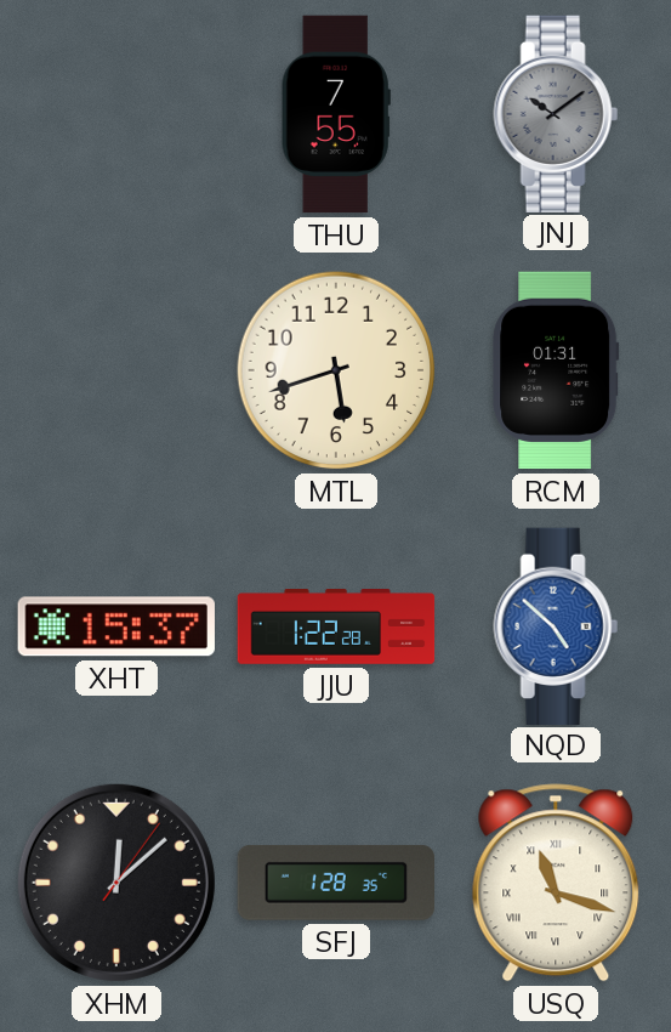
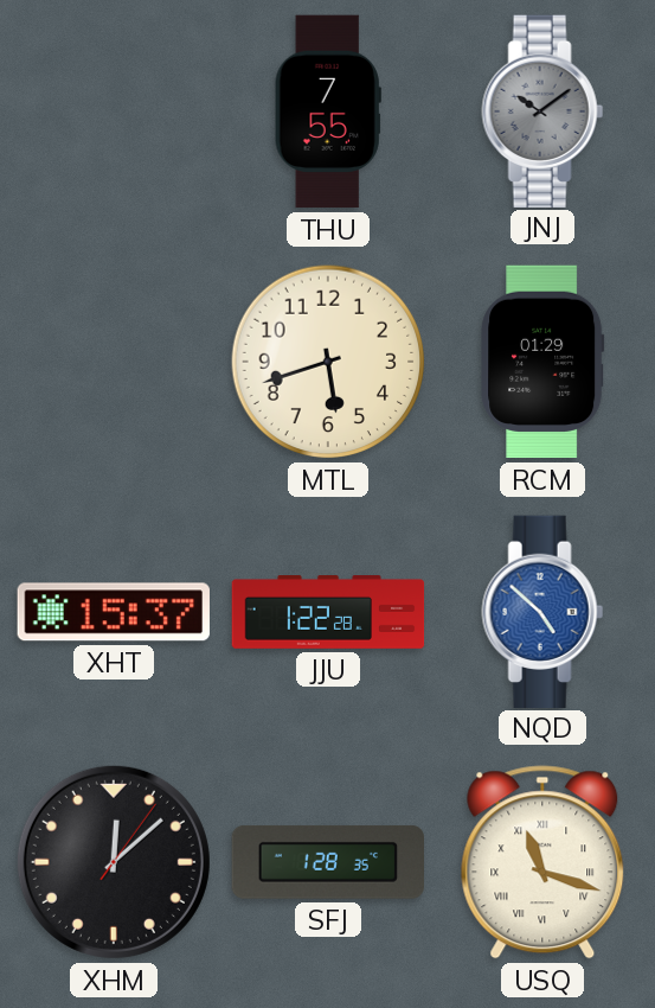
RCM: 01:31 -> 01:29
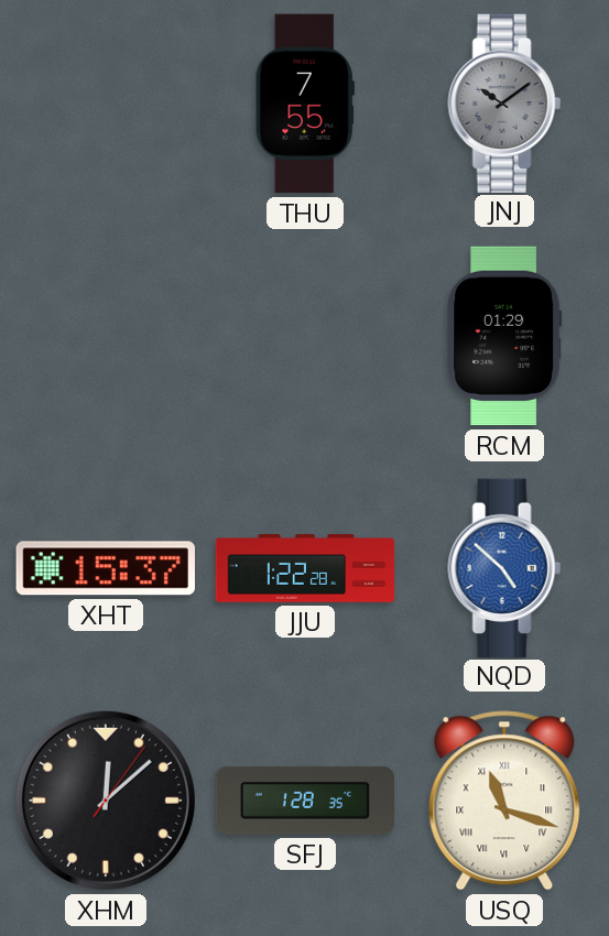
MTL: 5:42 -> none
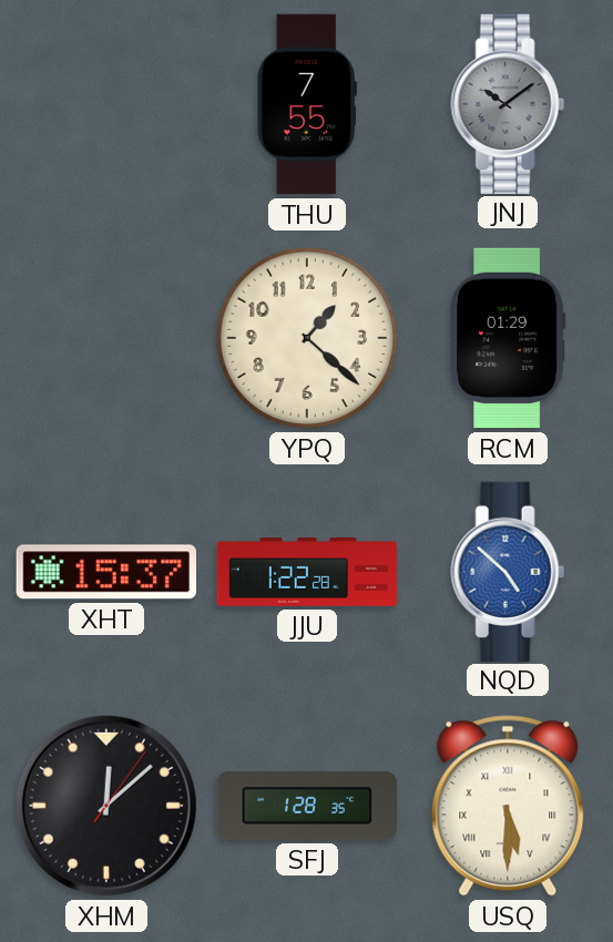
YPQ: none -> 1:22
USQ: 11:18 -> 5:30
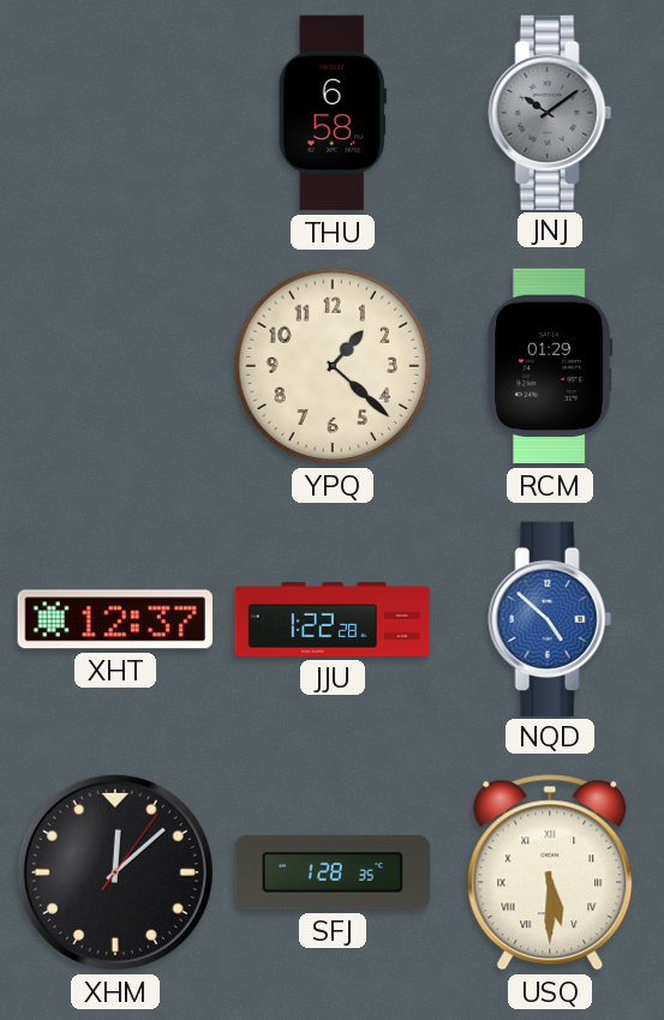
THU: 7:55 -> 6:58
XHT: 15:37 -> 12:37
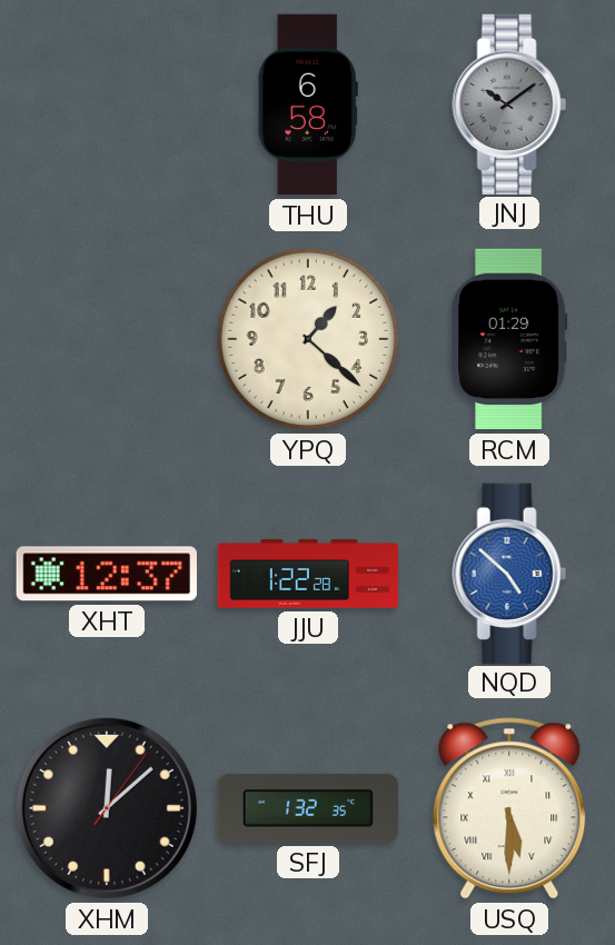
SFJ: 1:28 -> 1:32
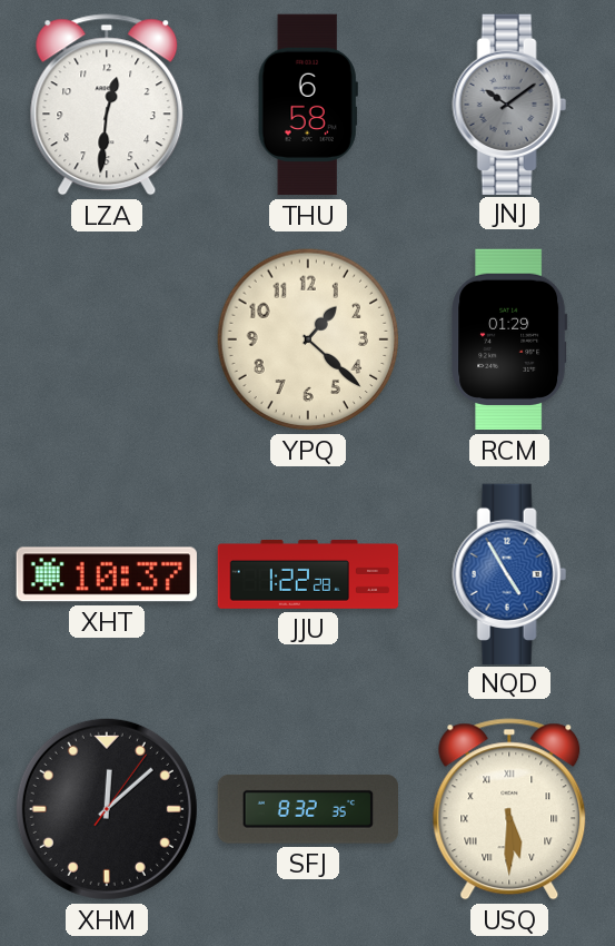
LZA: none -> 12:31
XHT: 12:37 -> 10:37
NQD: 4:52 -> 4:55
SFJ: 1:32 -> 8:32
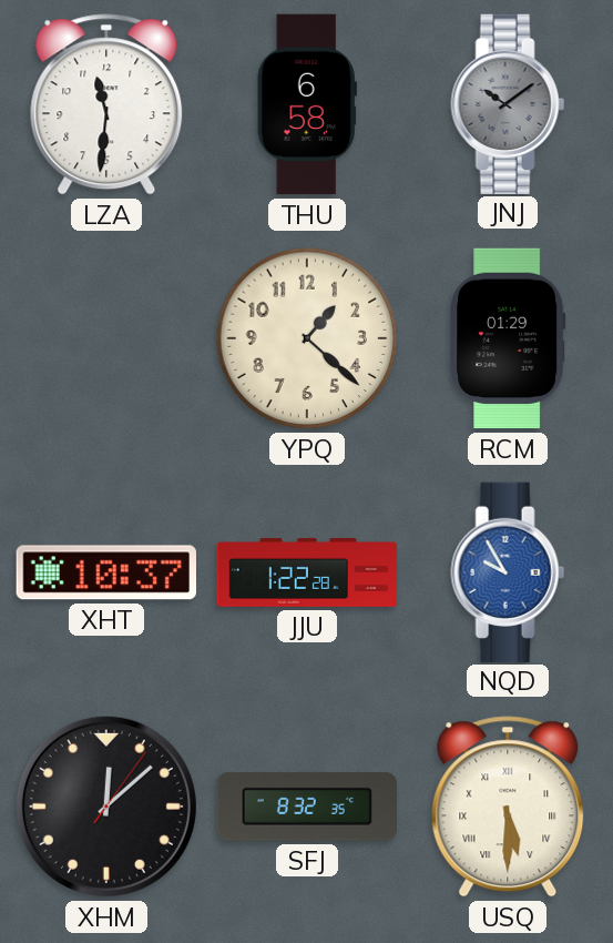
LZA: 12:31 -> 11:31
NQD: 4:55 -> 9:55
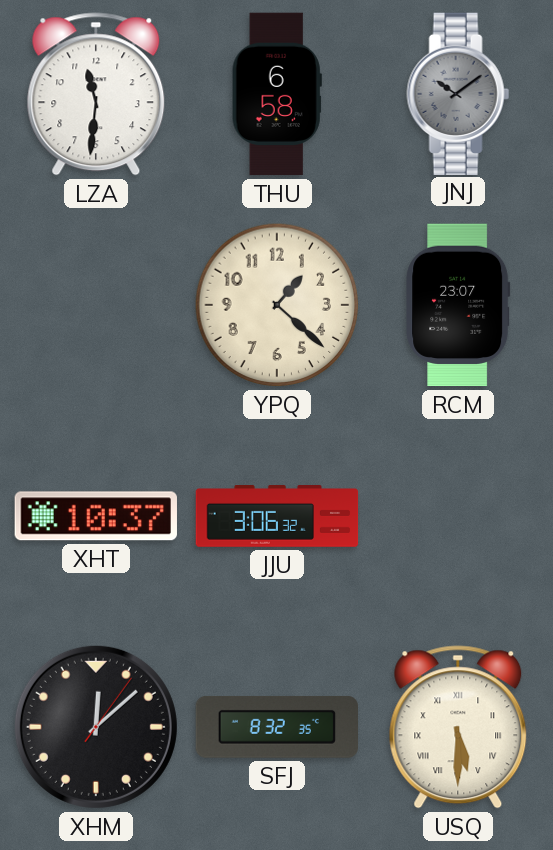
RCM: 01:29 -> 23:07
JJU: 1:22 -> 3:06
NQD: 9:55 -> none
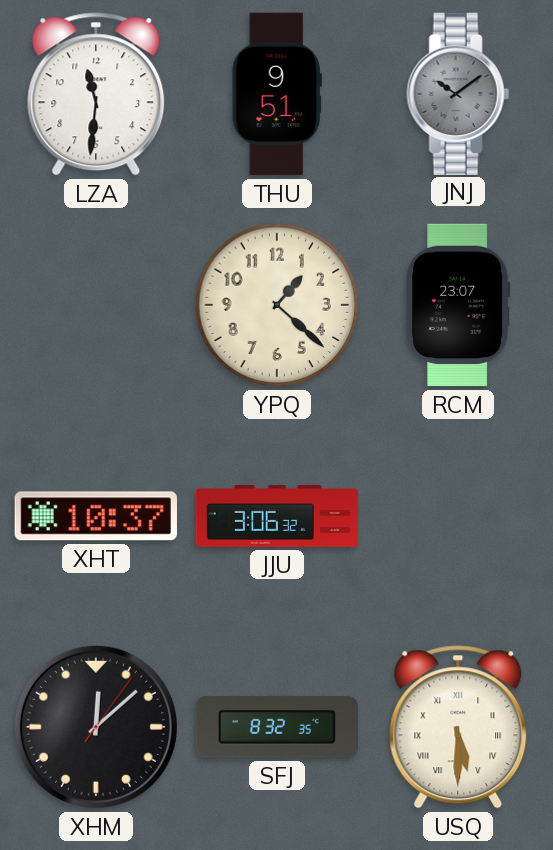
THU: 6:58 -> 9:51
